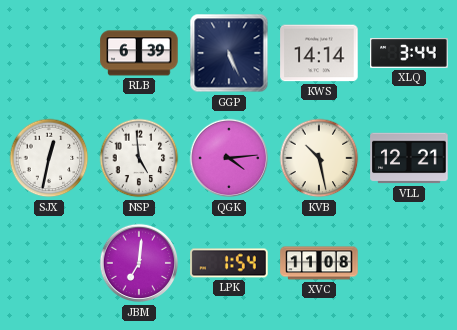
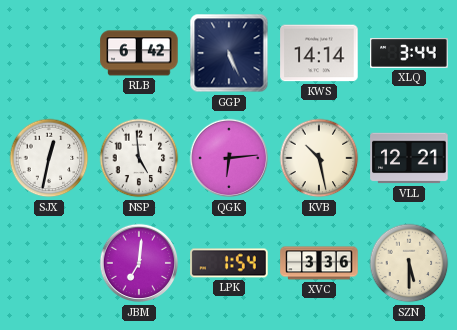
RLB: 6:39 -> 6:42
QGK: 4:14 -> 6:14
XVC: 11:08 -> 3:36
SZN: none -> 5:30
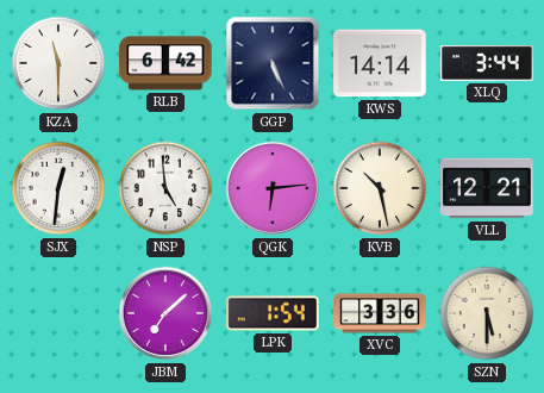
KZA: none -> 11:30
SJX: 12:32 -> 12:31
JBM: 7:01 -> 7:08
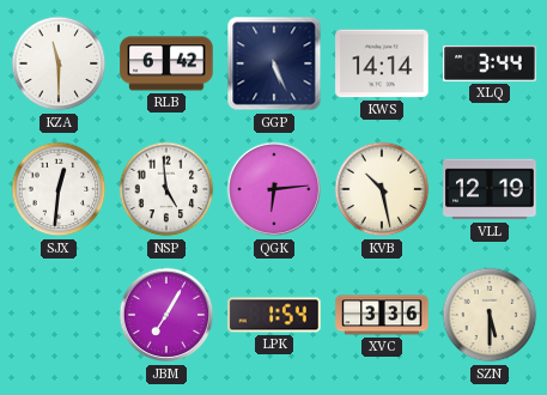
VLL: 12:21 -> 12:19
JBM: 7:08 -> 7:05
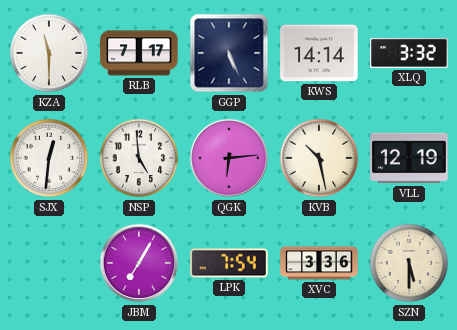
RLB: 6:42 -> 7:17
XLQ: 3:44 -> 3:32
LPK: 1:54 -> 7:54
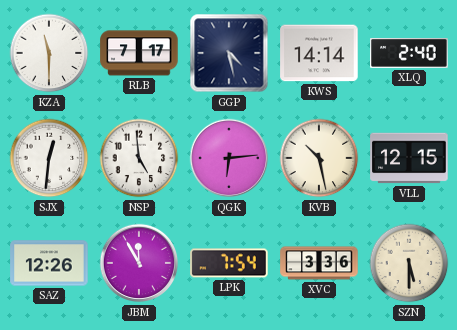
GGP: 5:26 -> 4:28
XLQ: 3:32 -> 2:40
VLL: 12:19 -> 12:15
SAZ: none -> 12:26
JBM: 7:05 -> 11:55
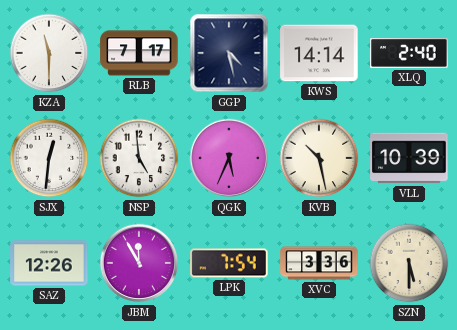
QGK: 6:14 -> 5:34
VLL: 12:15 -> 10:39
